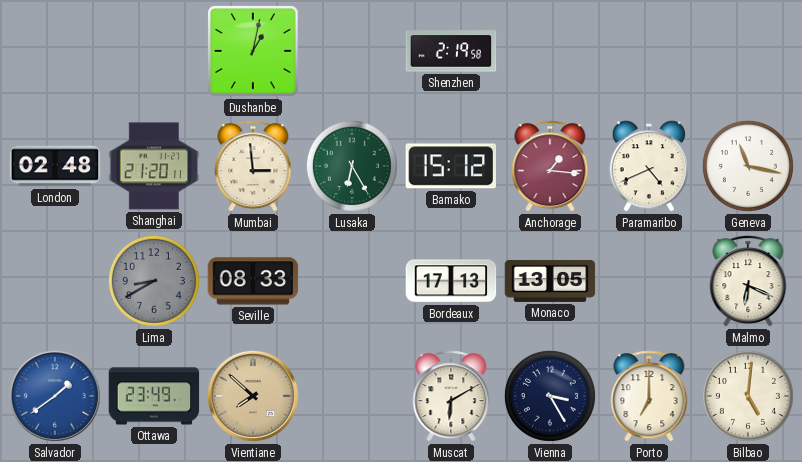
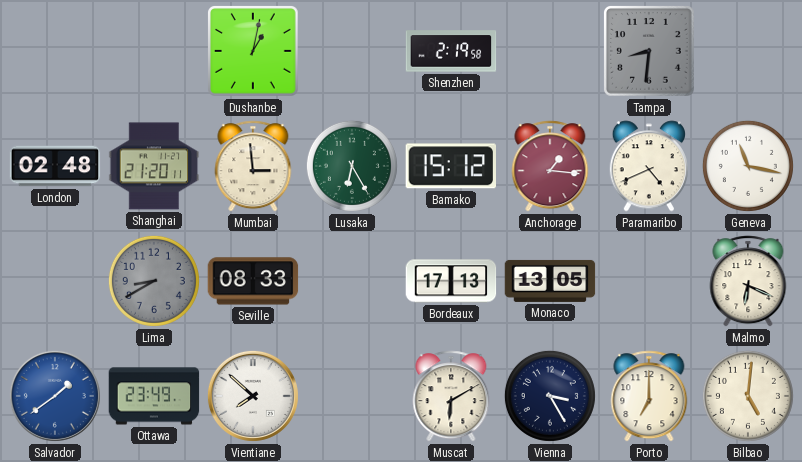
Tampa: none -> 8:31
Vientiane dial: champagne -> white
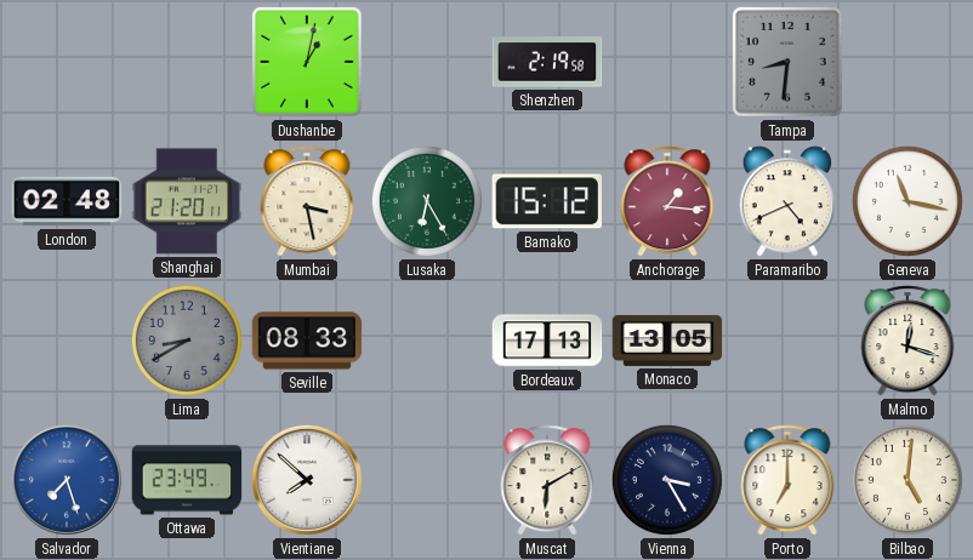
Mumbai: 2:59 -> 3:28
Malmo: 6:19 -> 12:18
Salvador: 1:39 -> 7:27
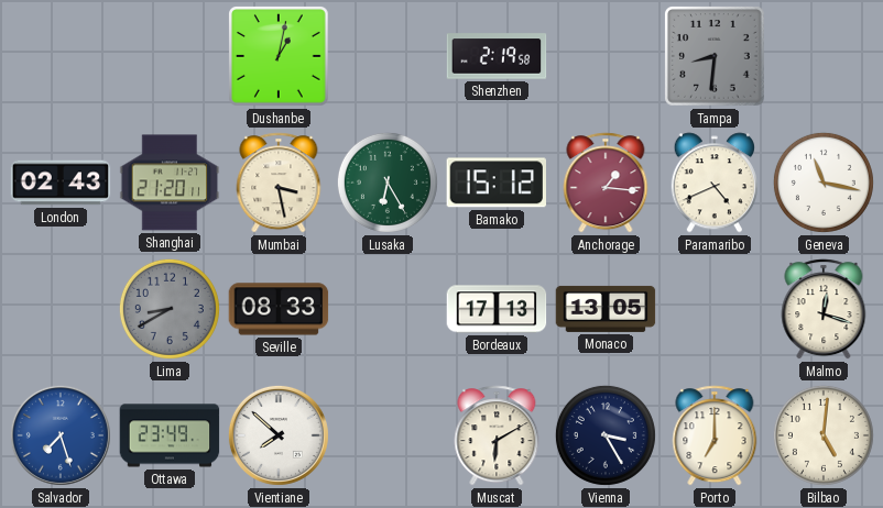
London: 02:48 -> 02:43
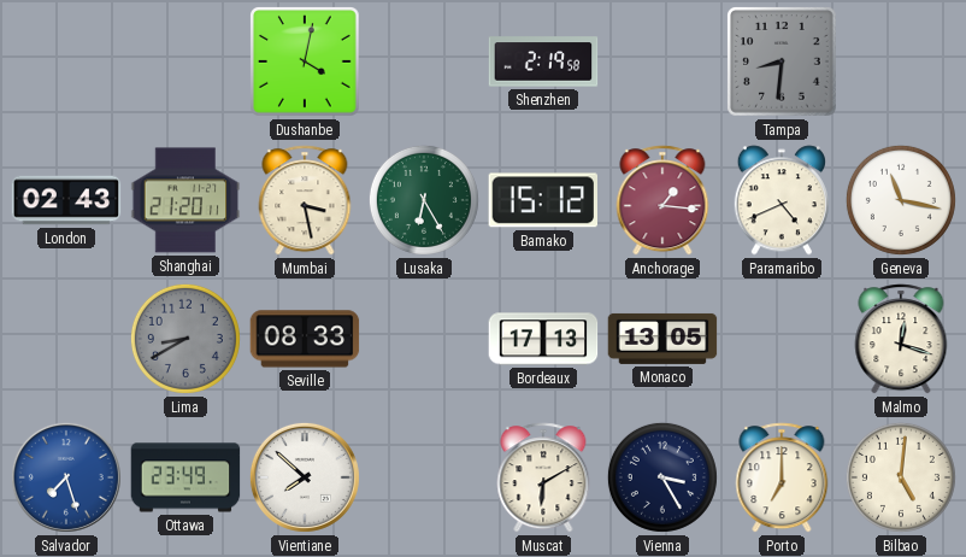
Dushanbe: 1:02 -> 4:02
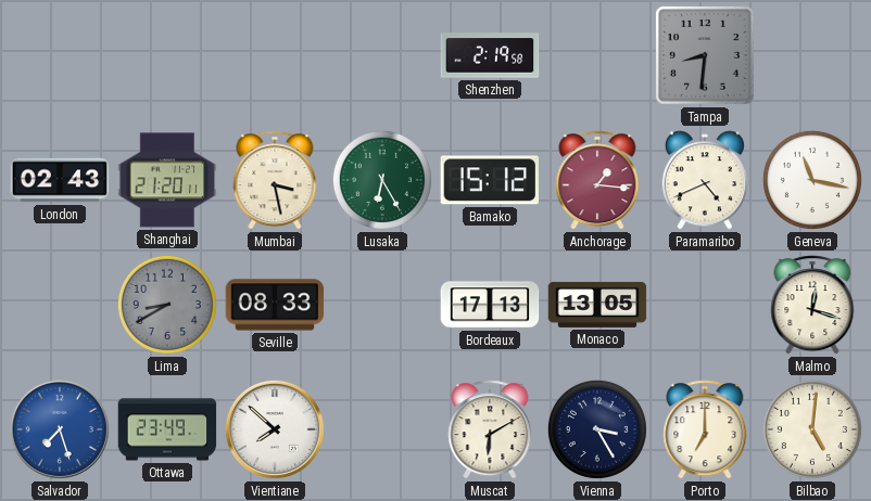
Dushanbe: 4:02 -> none
